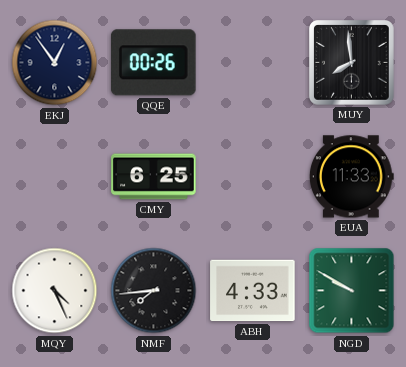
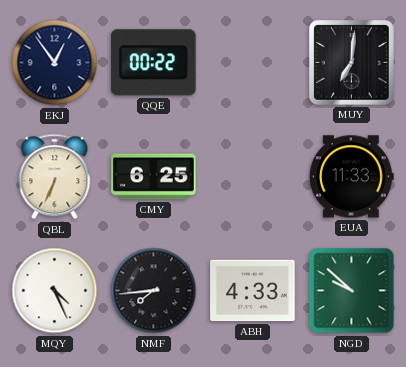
QQE: 00:26 -> 00:22
MUY: 7:59 -> 7:01
QBL: none -> 6:34
NGD: 9:50 -> 9:52
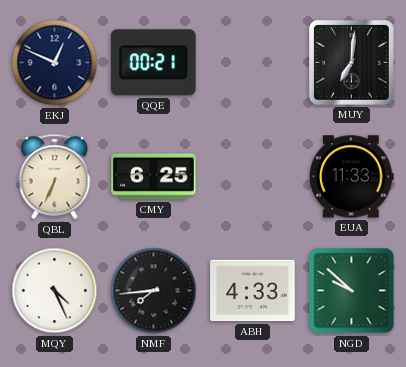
EKJ: 12:54 -> 12:49
QQE: 00:22 -> 00:21
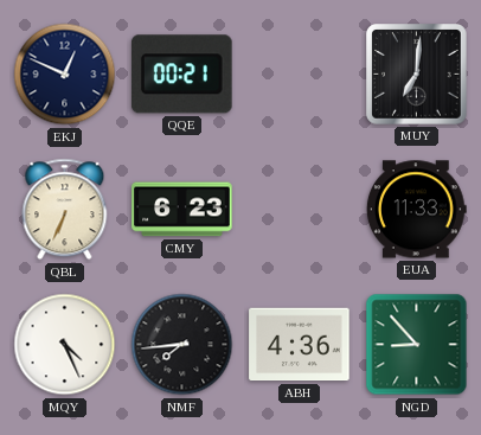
CMY: 6:25 -> 6:23
ABH: 4:33 -> 4:36
NGD: 9:52 -> 8:53
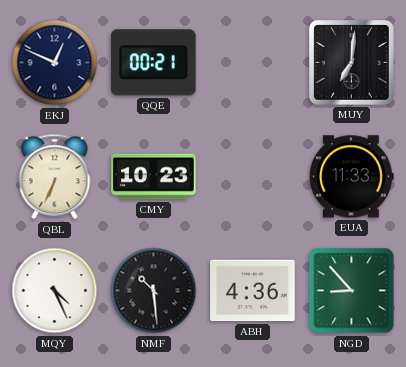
CMY: 6:23 -> 10:23
NMF: 7:44 -> 10:29
